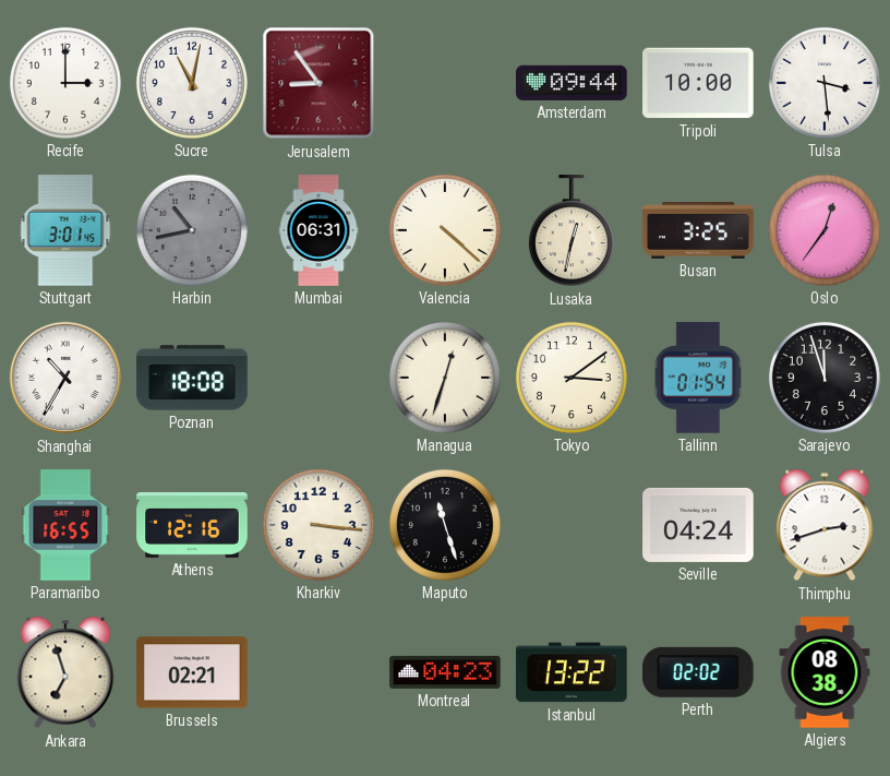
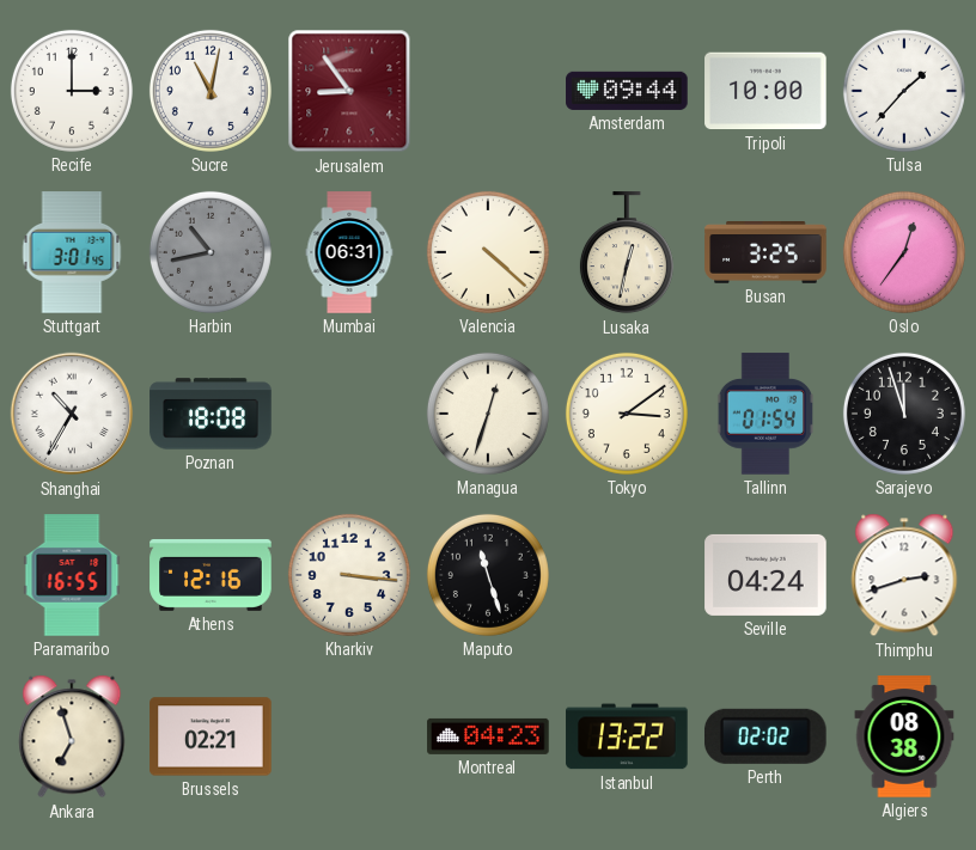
Tulsa: 3:29 -> 1:37
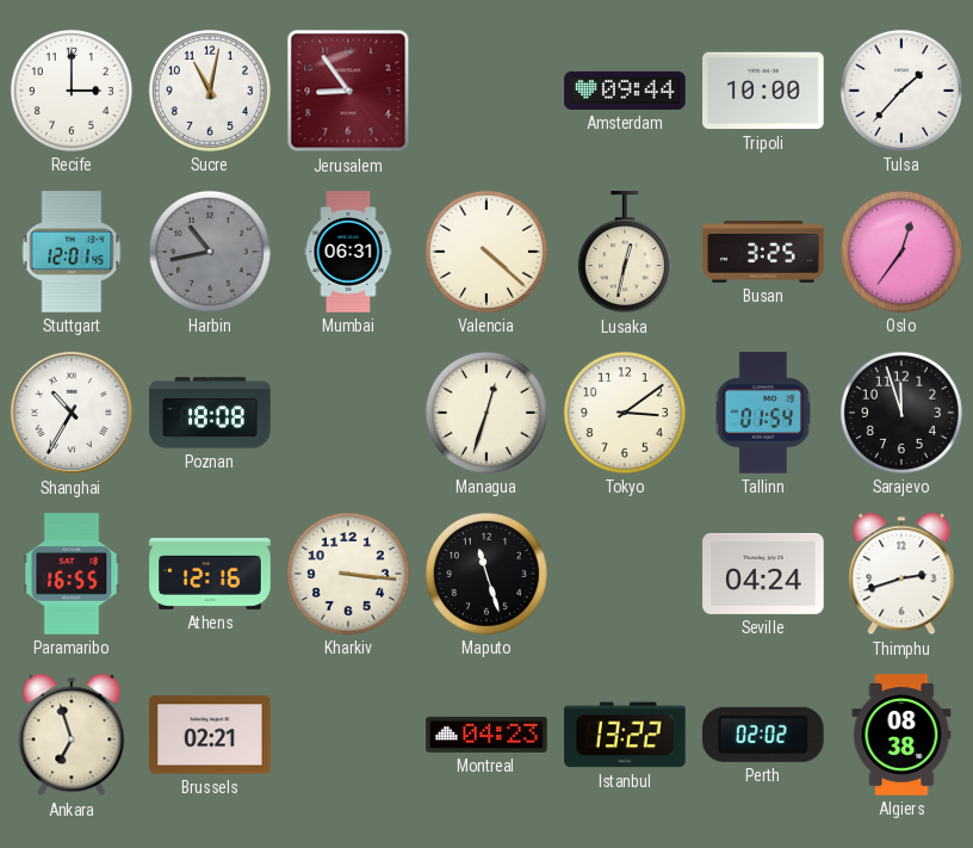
Stuttgart: 3:01 -> 12:01
